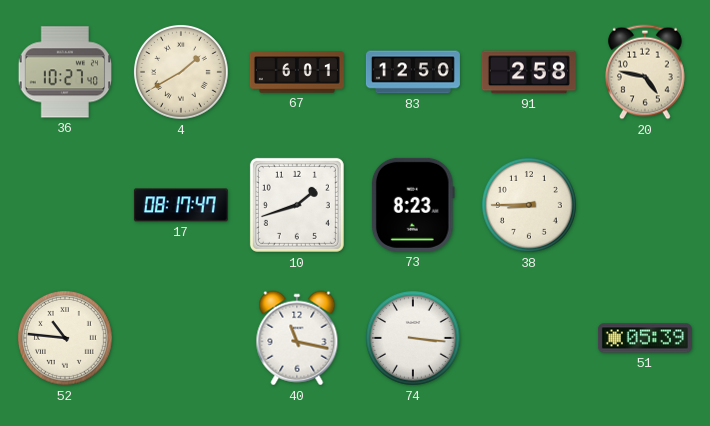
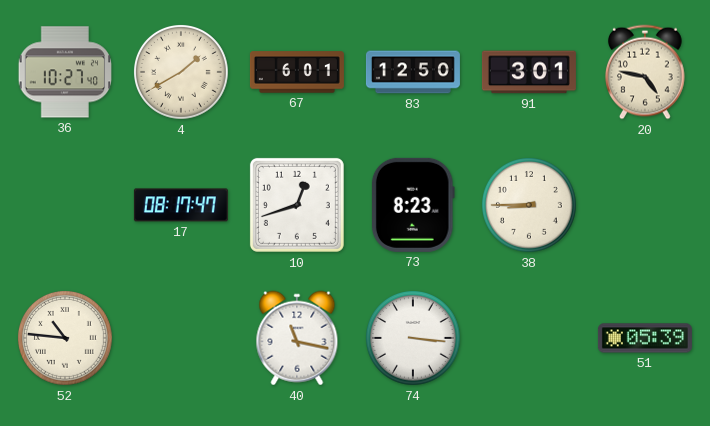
91: 2:58 -> 3:01
10: 1:42 -> 12:42
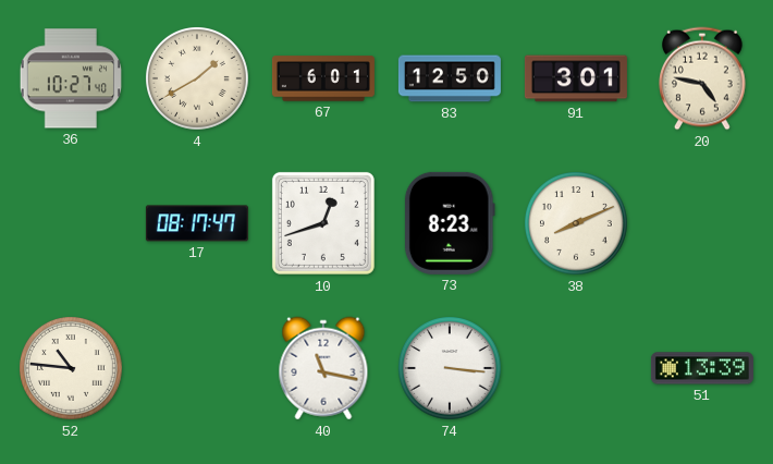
38: 8:45 -> 8:11
51: 05:39 -> 13:39
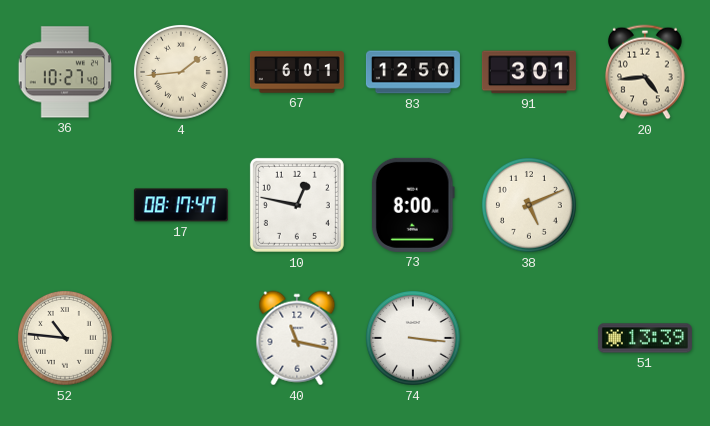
4: 1:40 -> 1:44
20: 4:47 -> 4:44
10: 12:42 -> 12:47
73: 8:23 -> 8:00
38: 8:11 -> 5:11
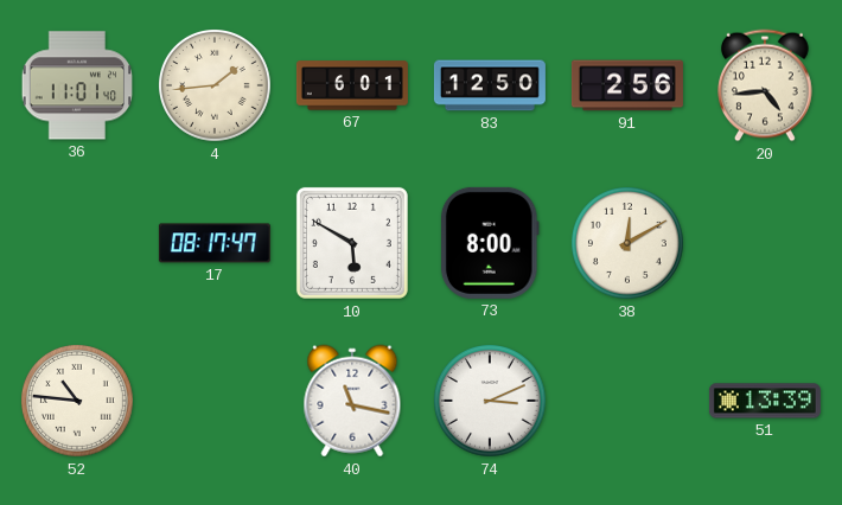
36: 10:27 -> 11:01
91: 3:01 -> 2:56
10: 12:47 -> 5:50
38: 5:11 -> 12:10
74: 3:16 -> 3:11
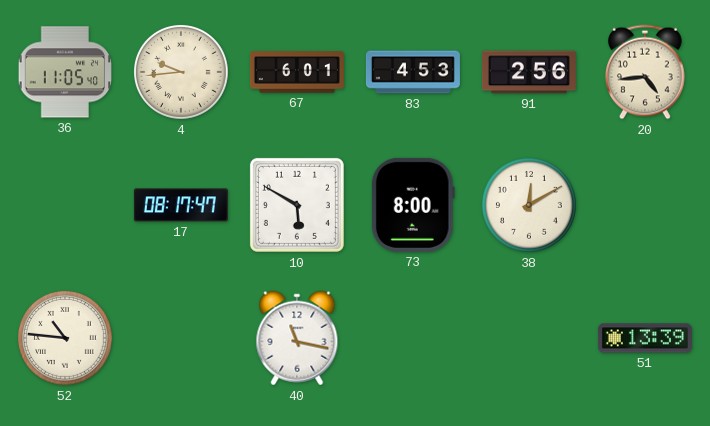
36: 11:01 -> 11:05
4: 1:44 -> 9:44
83: 12:50 -> 4:53
74: 3:11 -> none
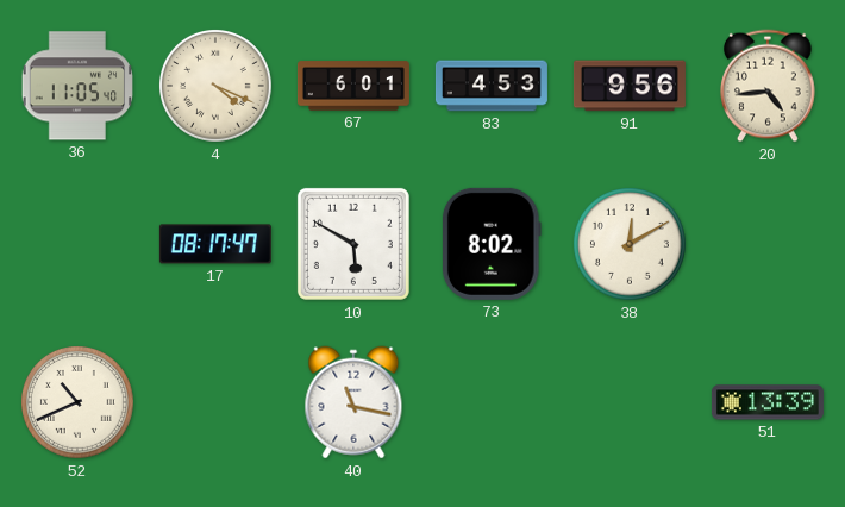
4: 9:44 -> 4:19
91: 2:56 -> 9:56
73: 8:00 -> 8:02
52: 10:46 -> 10:41
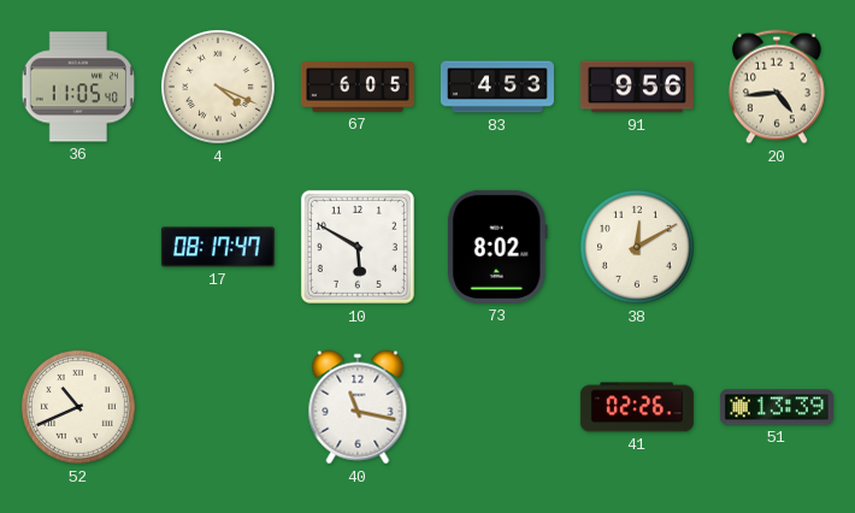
67: 6:01 -> 6:05
41: none -> 02:26
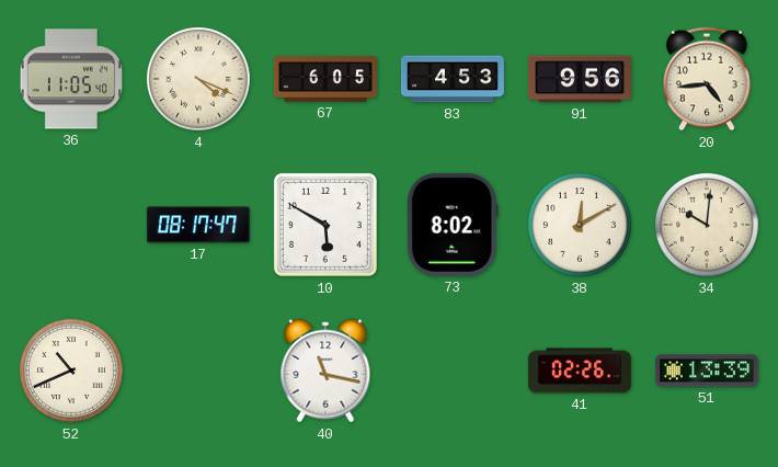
34: none -> 10:01
